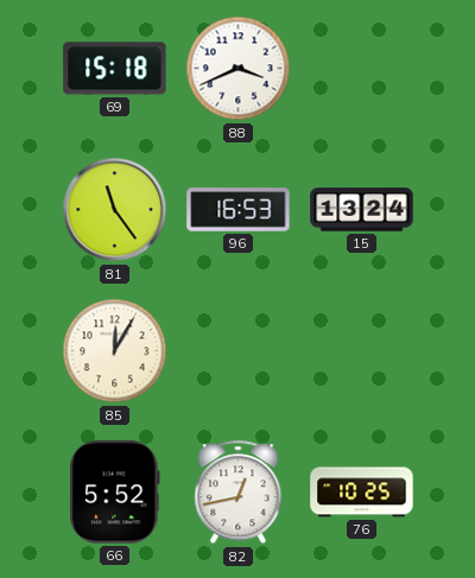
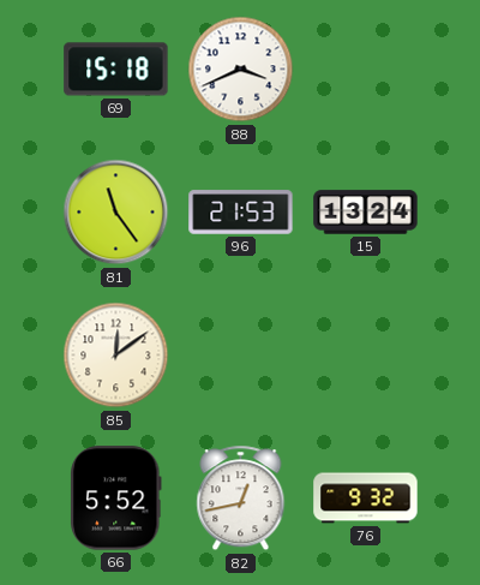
96: 16:53 -> 21:53
85: 12:05 -> 12:09
76: 10:25 -> 9:32
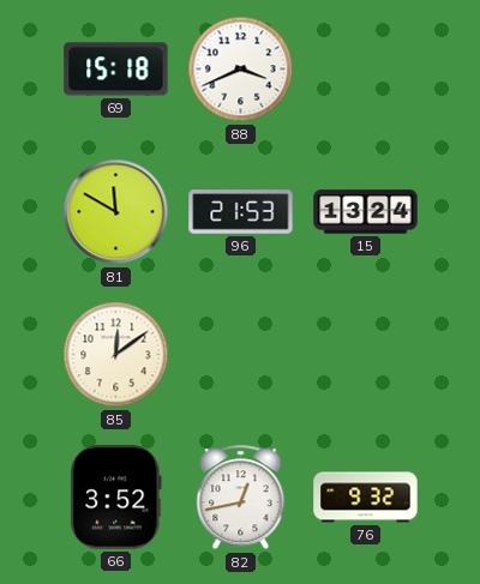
81: 11:24 -> 11:50
66: 5:52 -> 3:52
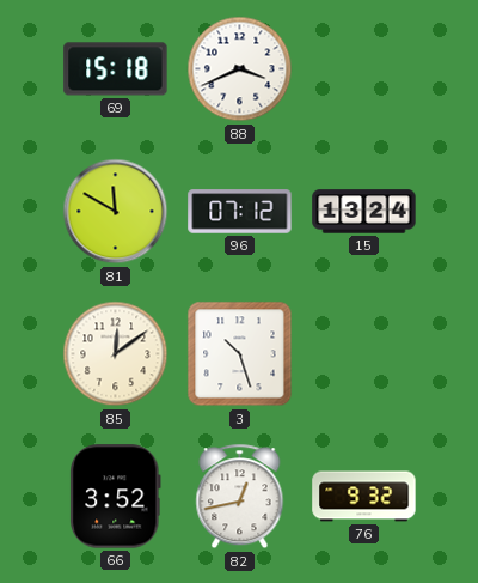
96: 21:53 -> 07:12
3: none -> 10:27
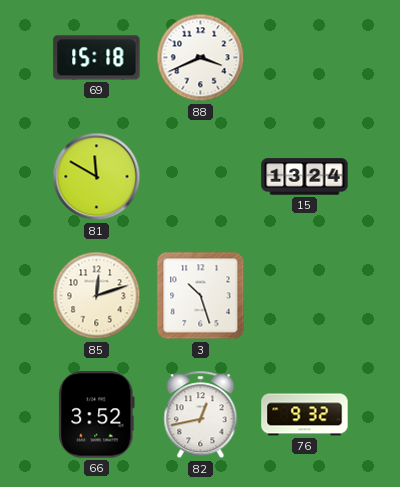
96: 07:12 -> none
85: 12:09 -> 12:12
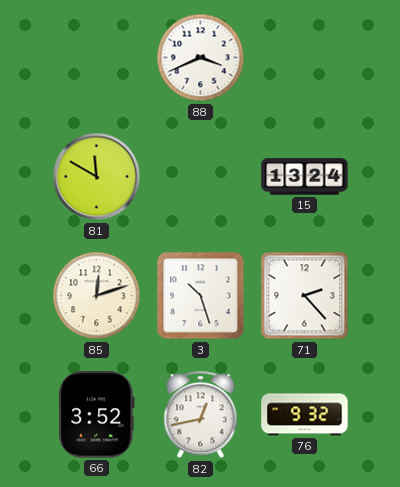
69: 15:18 -> none
71: none -> 2:23
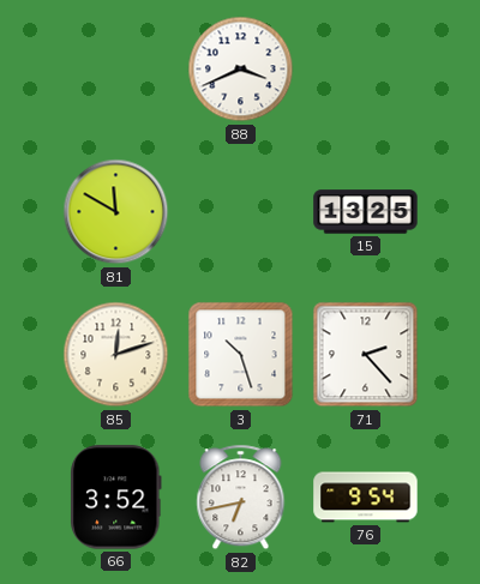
15: 13:24 -> 13:25
82: 12:43 -> 6:43
76: 9:32 -> 9:54
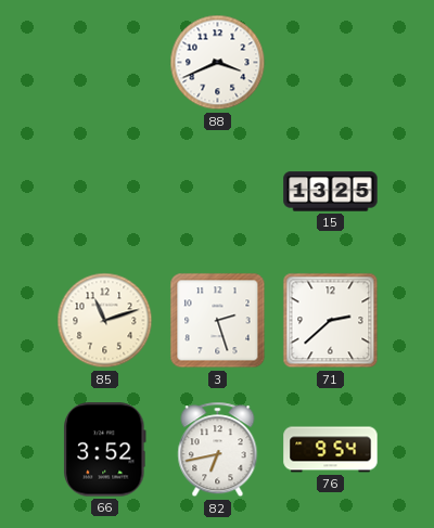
81: 11:50 -> none
85: 12:12 -> 11:12
3: 10:27 -> 2:27
71: 2:23 -> 2:38
